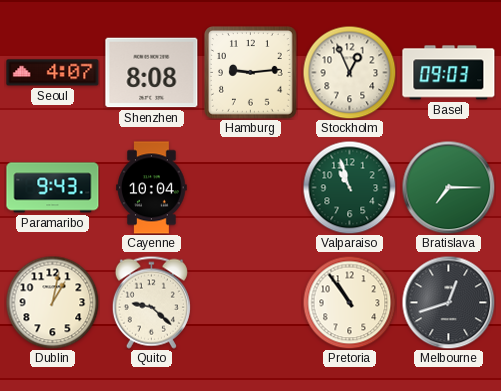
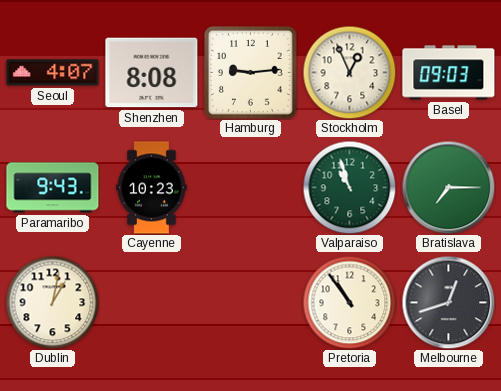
Cayenne: 10:04 -> 10:23
Quito: 9:22 -> none
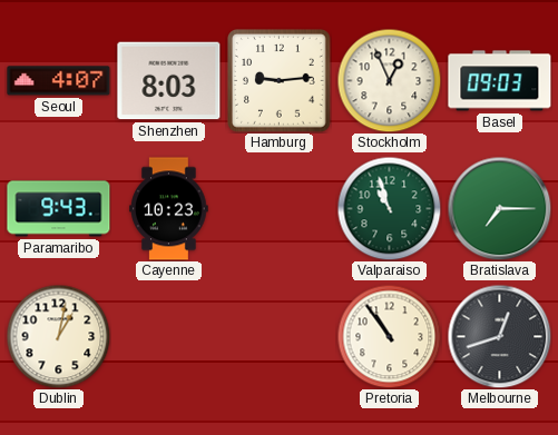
Shenzhen: 8:08 -> 8:03
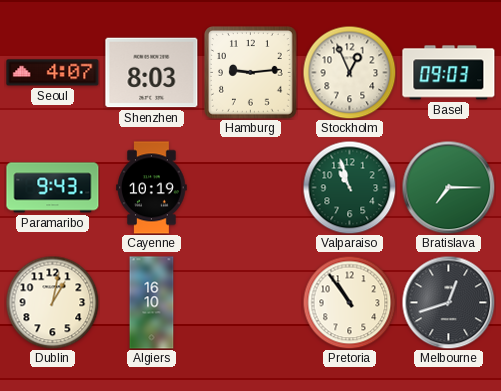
Cayenne: 10:23 -> 10:19
Algiers: none -> 16:10
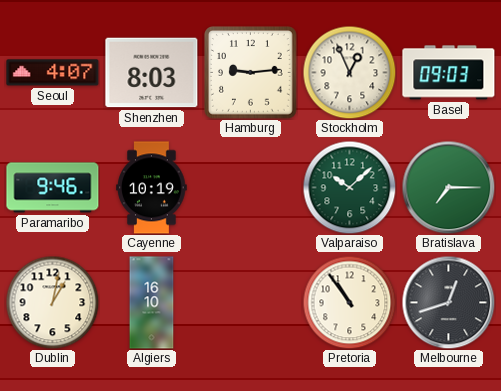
Paramaribo: 9:43 -> 9:46
Valparaiso: 10:57 -> 10:08
